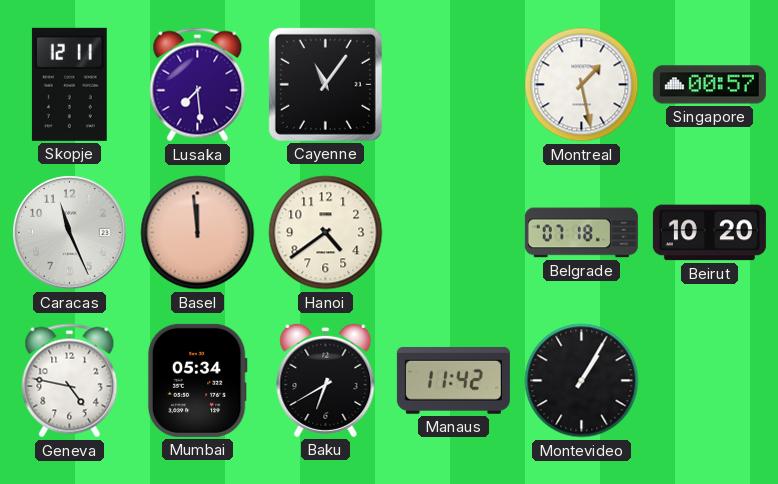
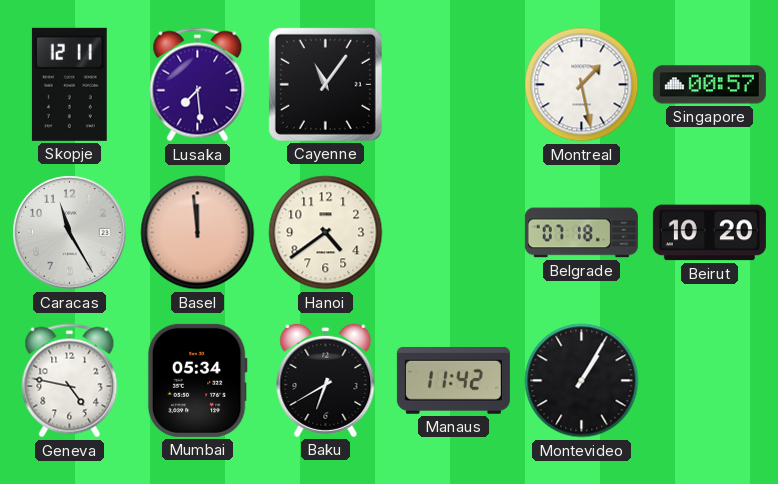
Caracas: 11:26 -> 11:25
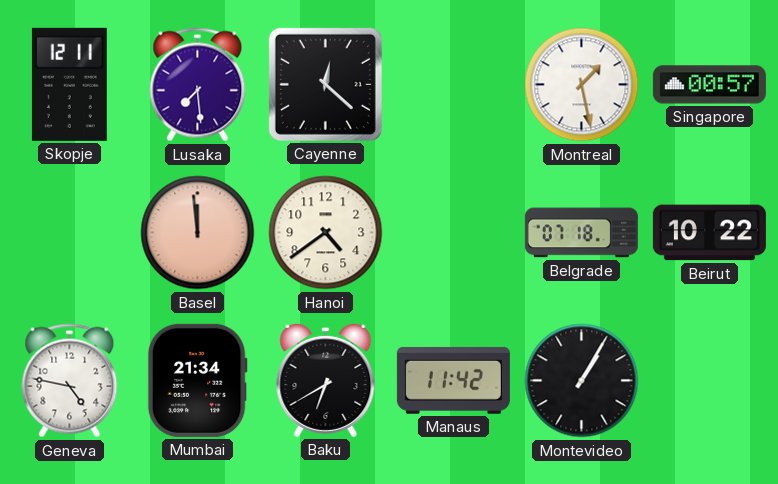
Cayenne: 11:06 -> 12:22
Caracas: 11:25 -> none
Beirut: 10:20 -> 10:22
Mumbai: 05:34 -> 21:34
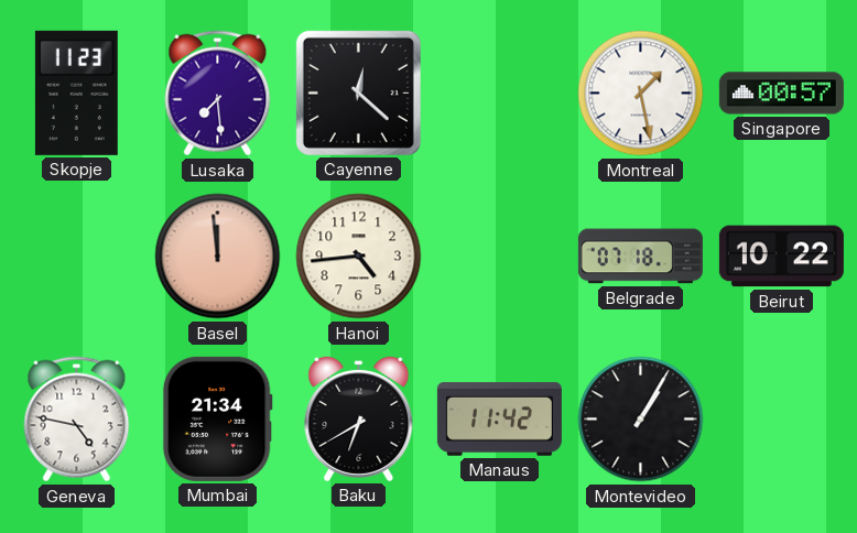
Skopje: 12:11 -> 11:23
Hanoi: 4:39 -> 4:44
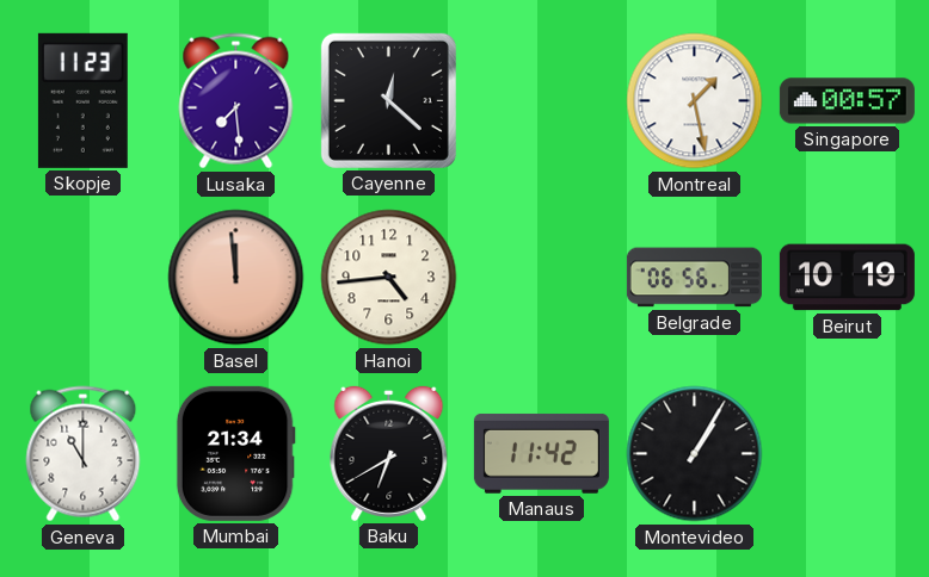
Belgrade: 07:18 -> 06:56
Beirut: 10:22 -> 10:19
Geneva: 4:47 -> 11:00
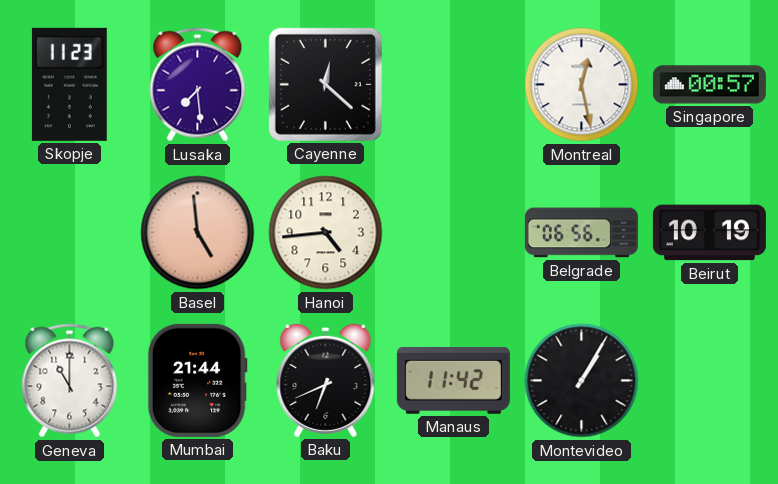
Montreal: 1:28 -> 12:28
Basel: 11:59 -> 4:59
Mumbai: 21:34 -> 21:44
Baku: 6:40 -> 6:41
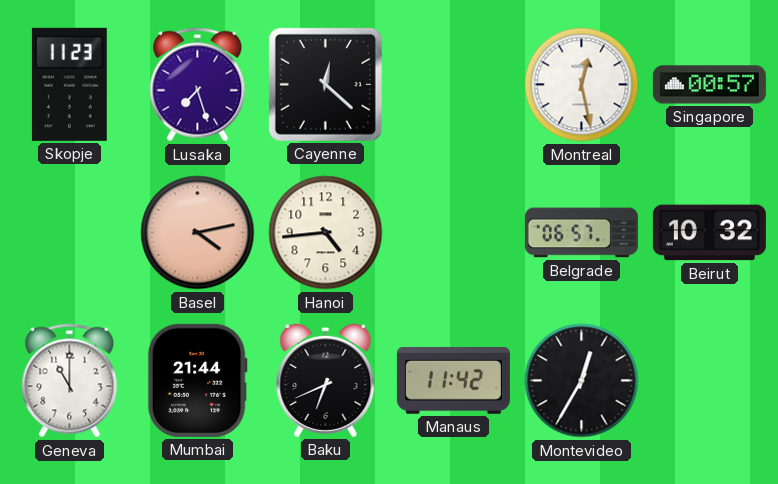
Lusaka: 7:29 -> 7:27
Basel: 4:59 -> 4:13
Belgrade: 06:56 -> 06:57
Beirut: 10:19 -> 10:32
Montevideo: 1:05 -> 12:35
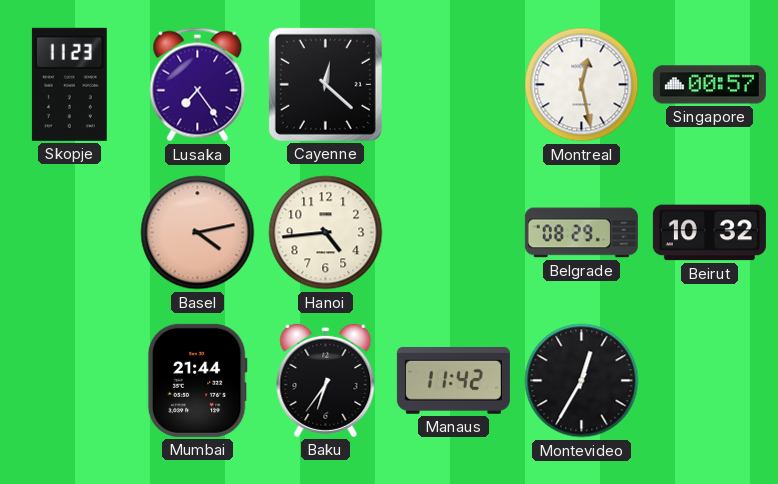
Lusaka: 7:27 -> 7:24
Belgrade: 06:57 -> 08:29
Geneva: 11:00 -> none
Baku: 6:41 -> 6:36
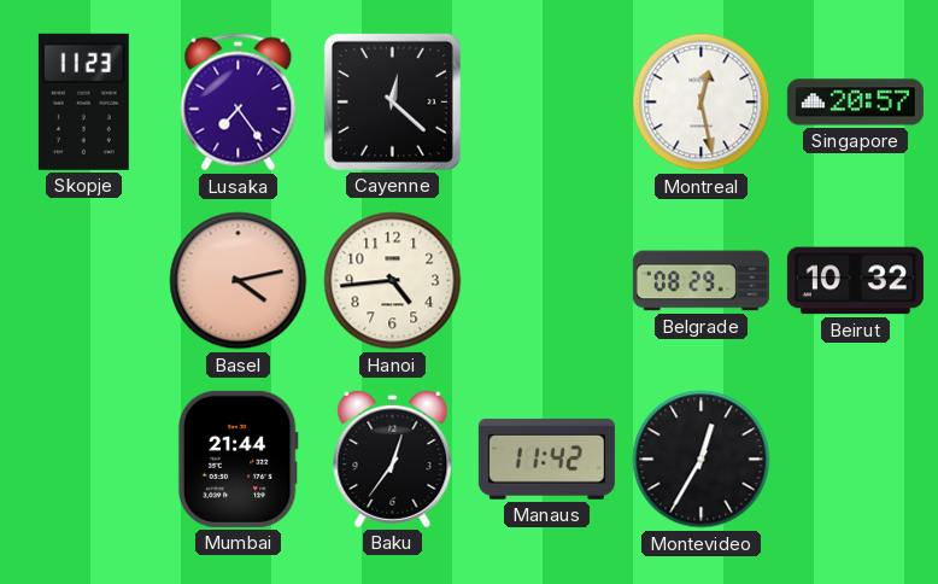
Singapore: 00:57 -> 20:57
Baku: 6:36 -> 12:36
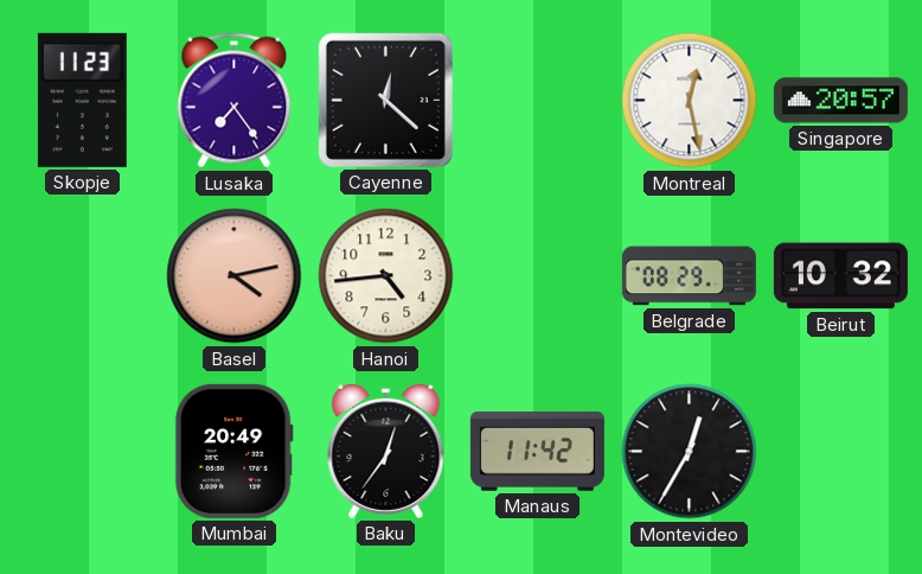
Mumbai: 21:44 -> 20:49
